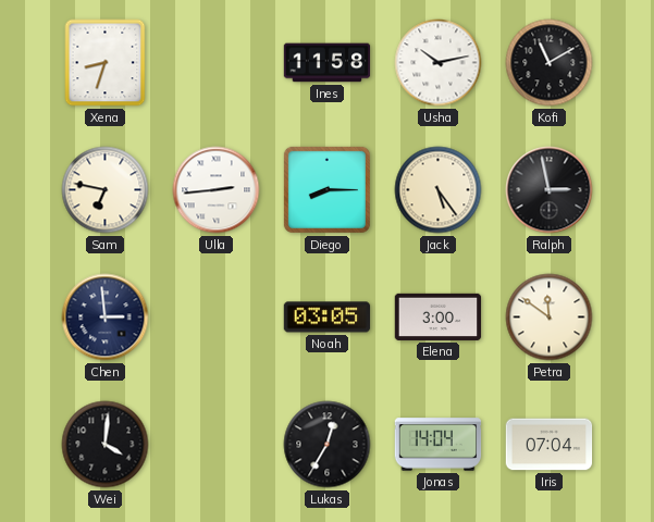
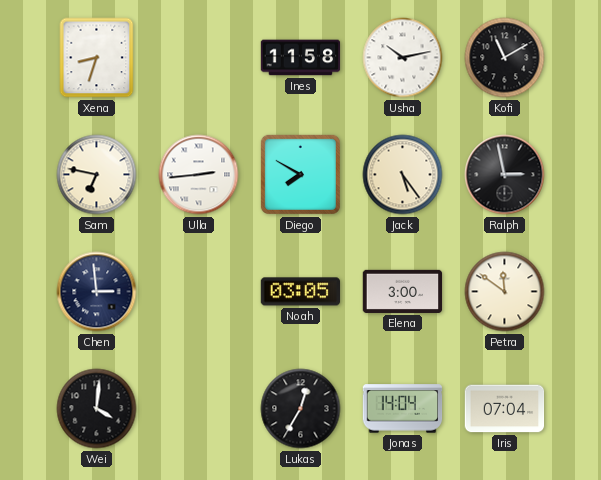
Diego: 8:15 -> 7:50
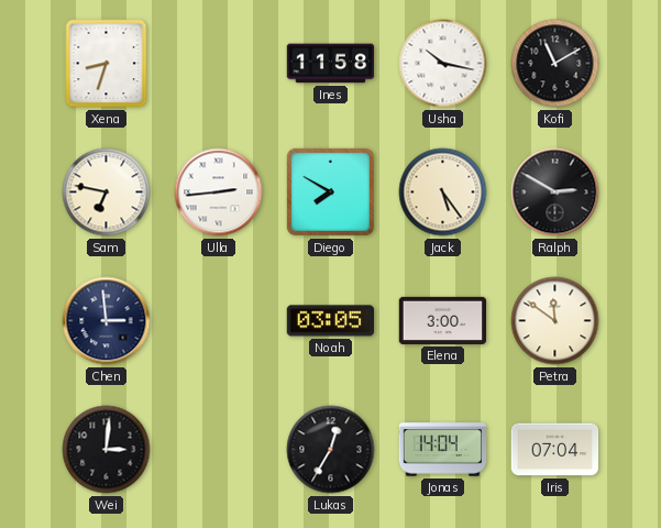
Usha: 10:13 -> 10:17
Ralph: 2:58 -> 2:50
Wei: 4:01 -> 3:01
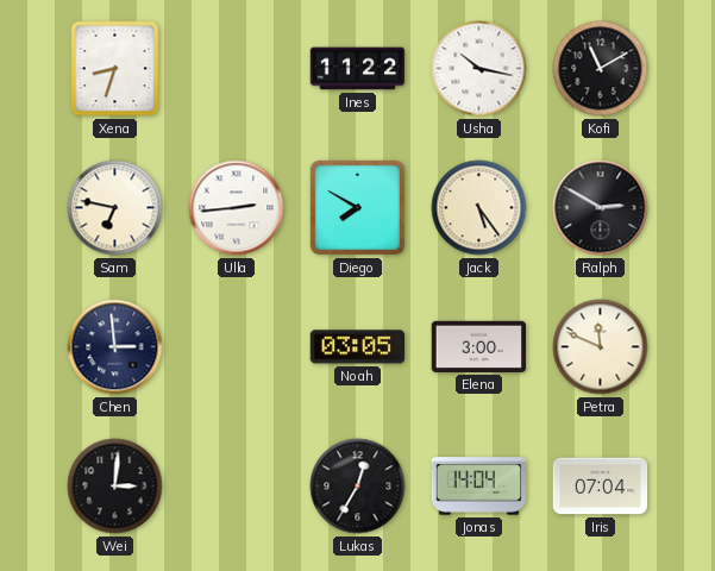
Ines: 11:58 -> 11:22
Petra: 11:51 -> 11:49
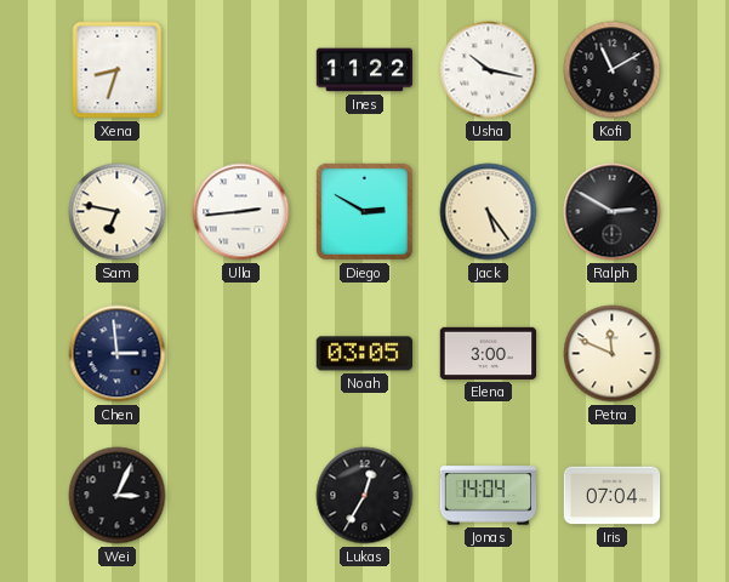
Diego: 7:50 -> 2:50
Wei: 3:01 -> 3:04
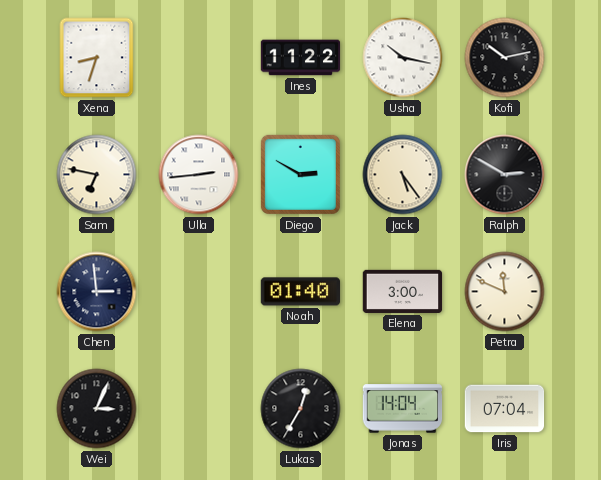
Kofi: 11:10 -> 10:13
Noah: 03:05 -> 01:40
